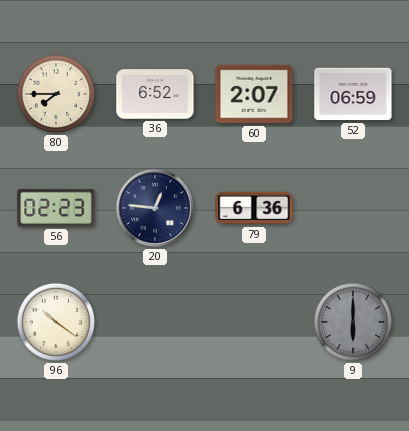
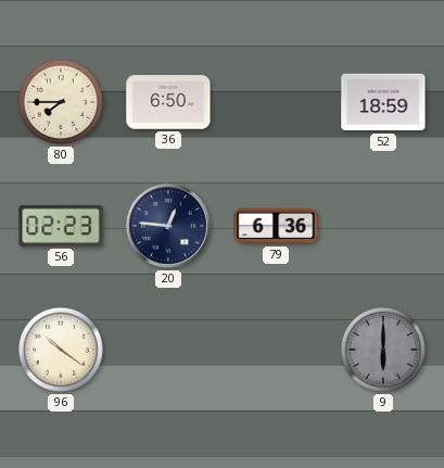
36: 6:52 -> 6:50
60: 2:07 -> none
52: 06:59 -> 18:59
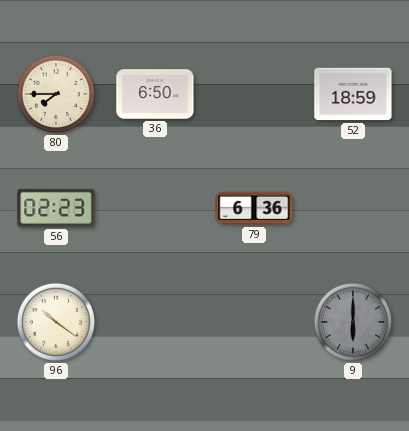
20: 12:46 -> none
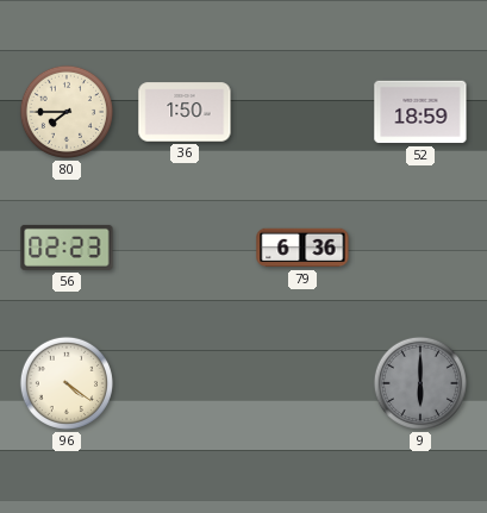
36: 6:50 -> 1:50
96: 10:21 -> 4:21
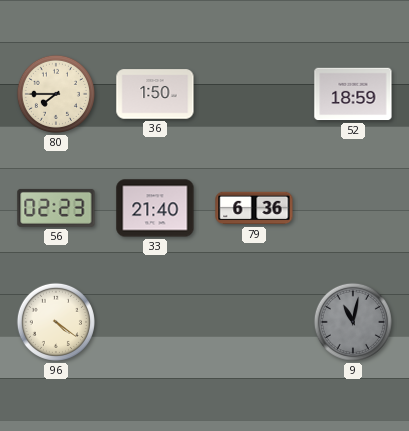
33: none -> 21:40
9: 6:00 -> 11:02
